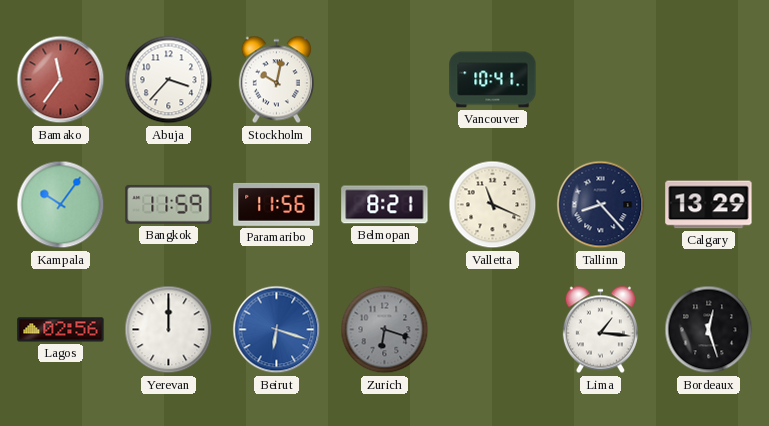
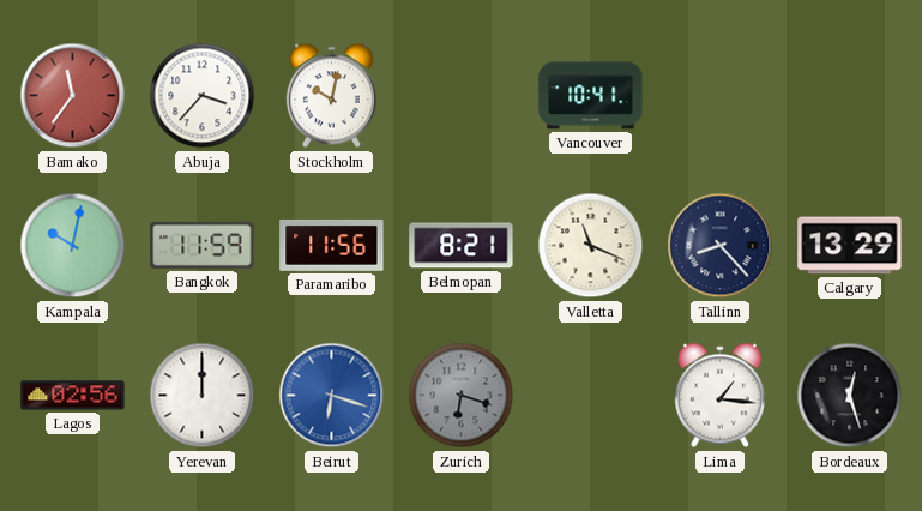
Kampala: 10:06 -> 10:02
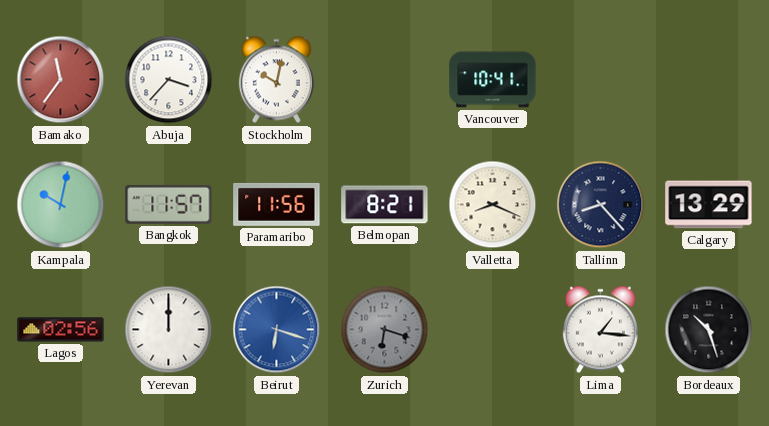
Bangkok: 11:59 -> 11:57
Valletta: 11:19 -> 8:19
Bordeaux: 12:27 -> 10:27
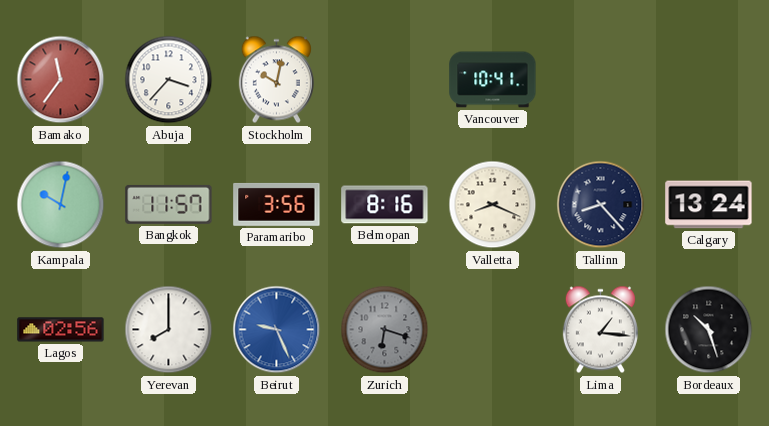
Paramaribo: 11:56 -> 3:56
Belmopan: 8:21 -> 8:16
Calgary: 13:29 -> 13:24
Yerevan: 12:00 -> 8:00
Beirut: 6:18 -> 9:26
